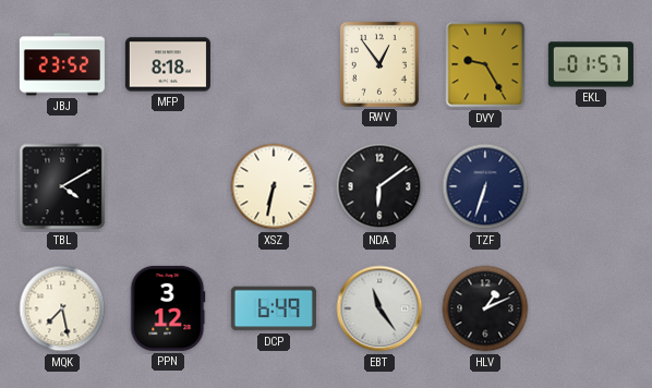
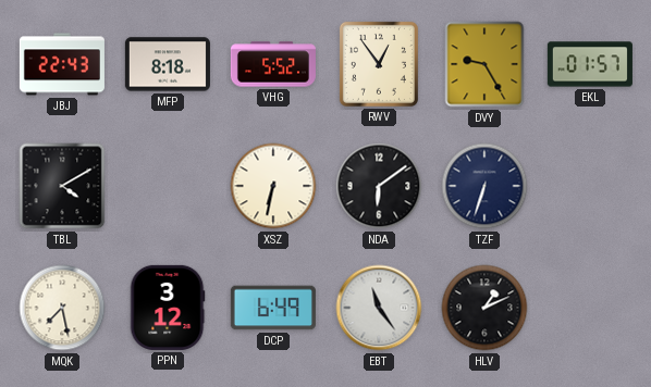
JBJ: 23:52 -> 22:43
VHG: none -> 5:52
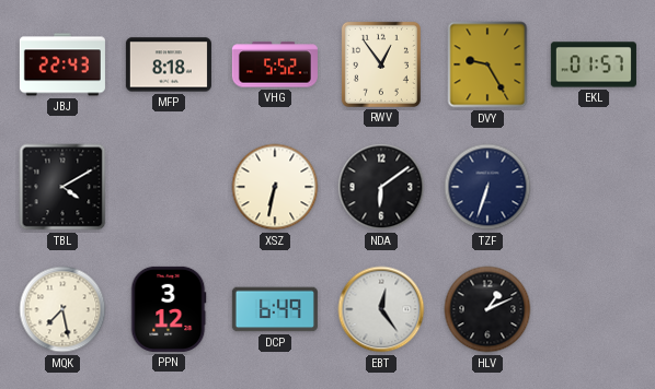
EBT: 11:24 -> 12:24
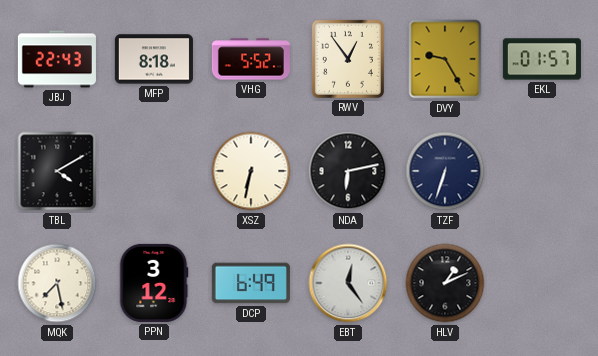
NDA: 6:09 -> 6:13
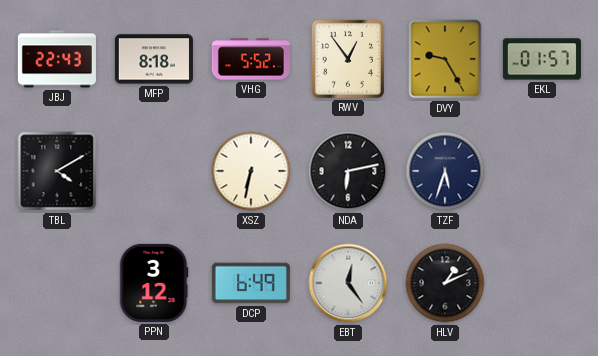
TZF: 6:33 -> 5:33
MQK: 7:28 -> none
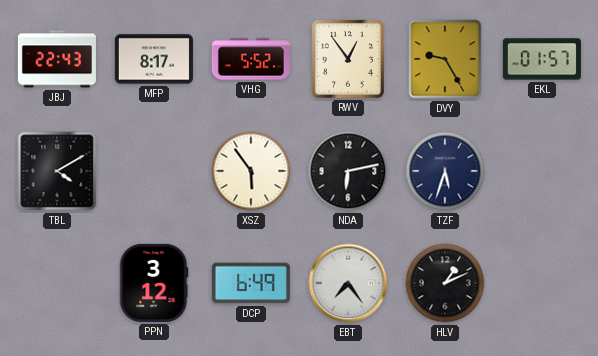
MFP: 8:18 -> 8:17
XSZ: 6:32 -> 5:54
EBT: 12:24 -> 7:24
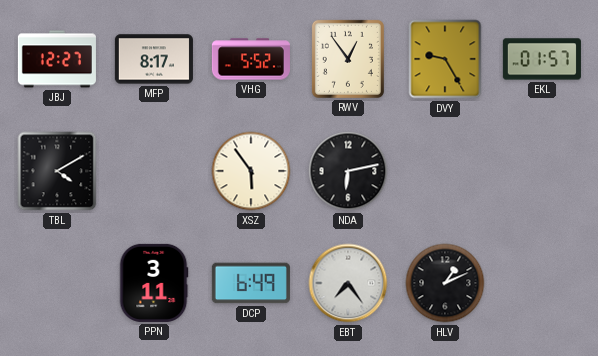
JBJ: 22:43 -> 12:27
TZF: 5:33 -> none
PPN: 3:12 -> 3:11
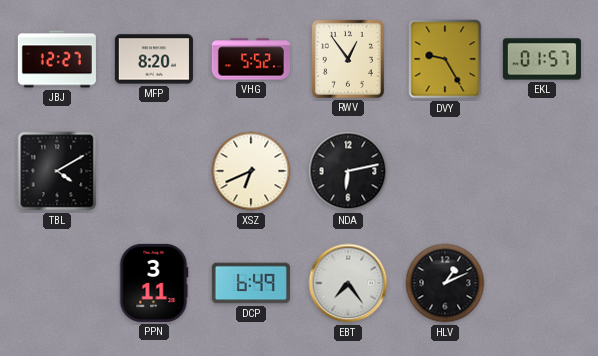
MFP: 8:17 -> 8:20
XSZ: 5:54 -> 6:41
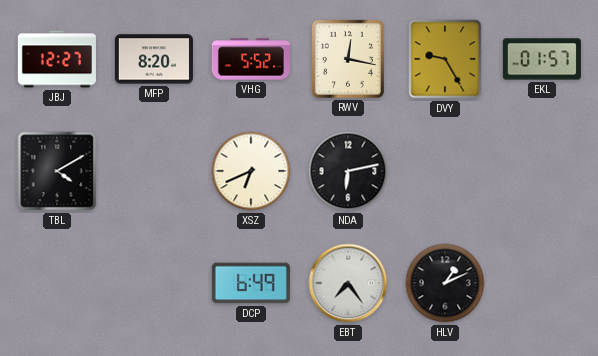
RWV: 12:54 -> 12:17
PPN: 3:11 -> none
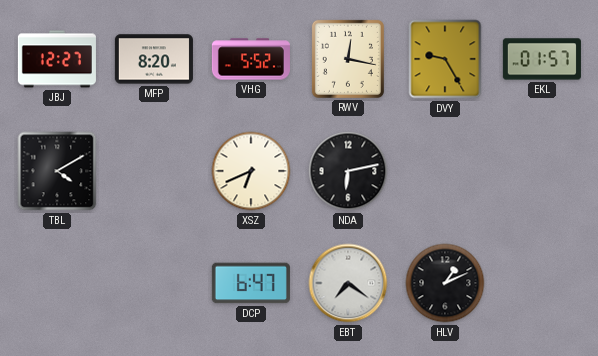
DCP: 6:49 -> 6:47
EBT: 7:24 -> 7:21
